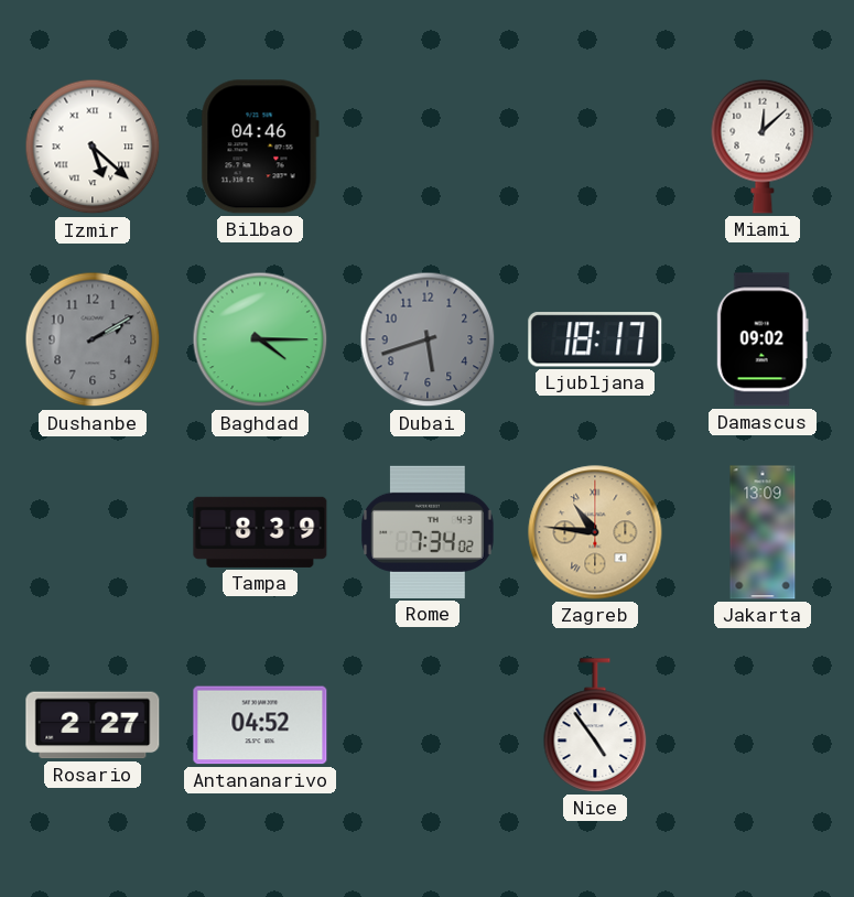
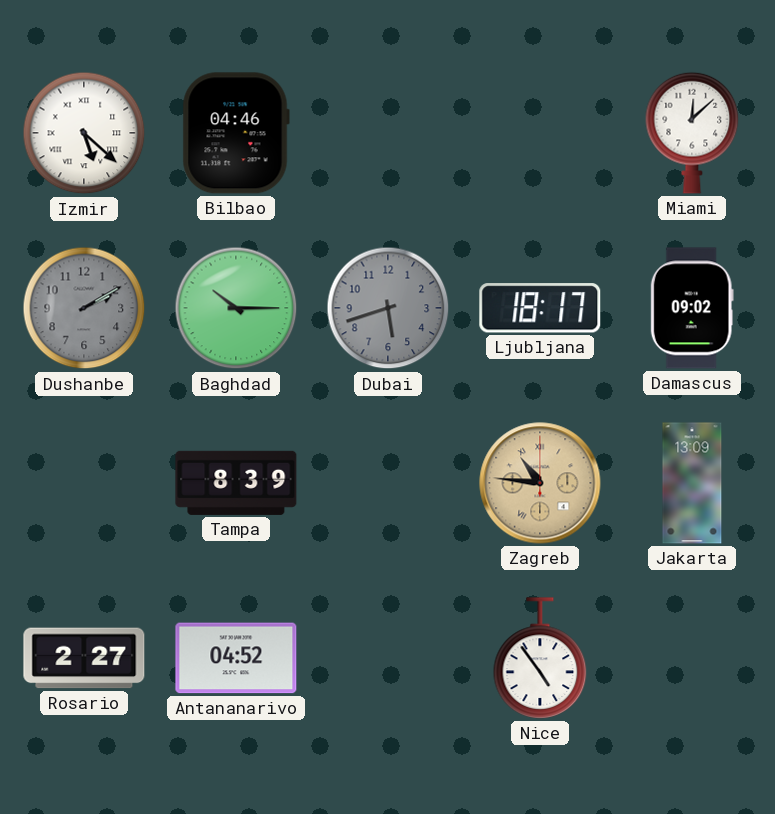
Baghdad: 4:15 -> 10:15
Rome: 7:34 -> none
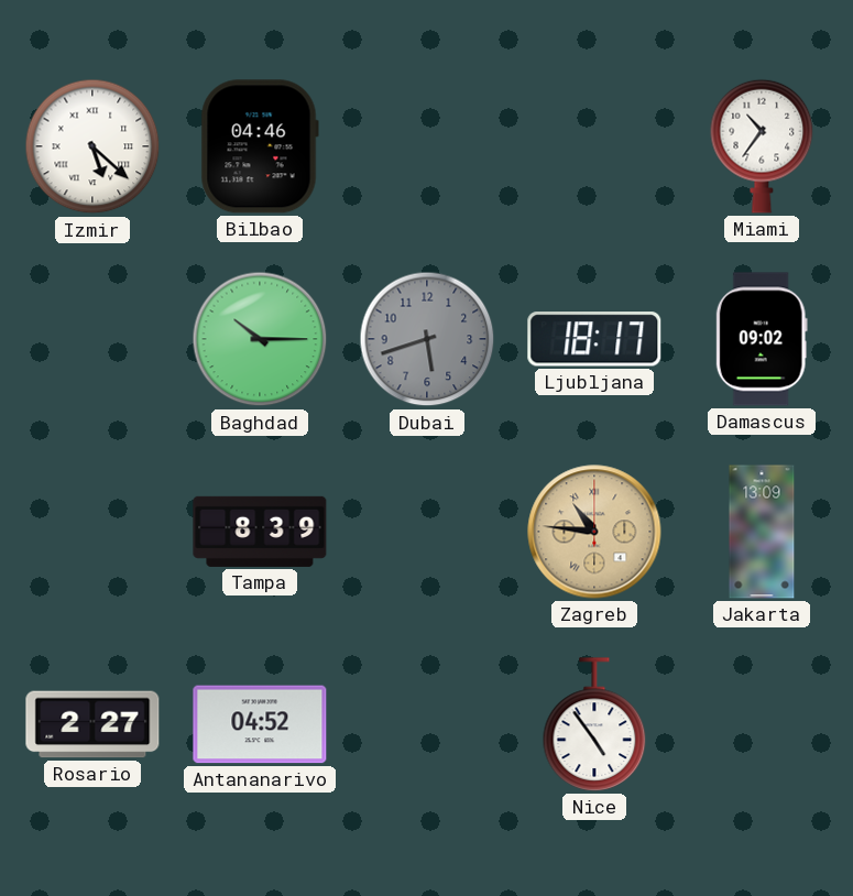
Miami: 12:08 -> 10:36
Dushanbe: 2:10 -> none
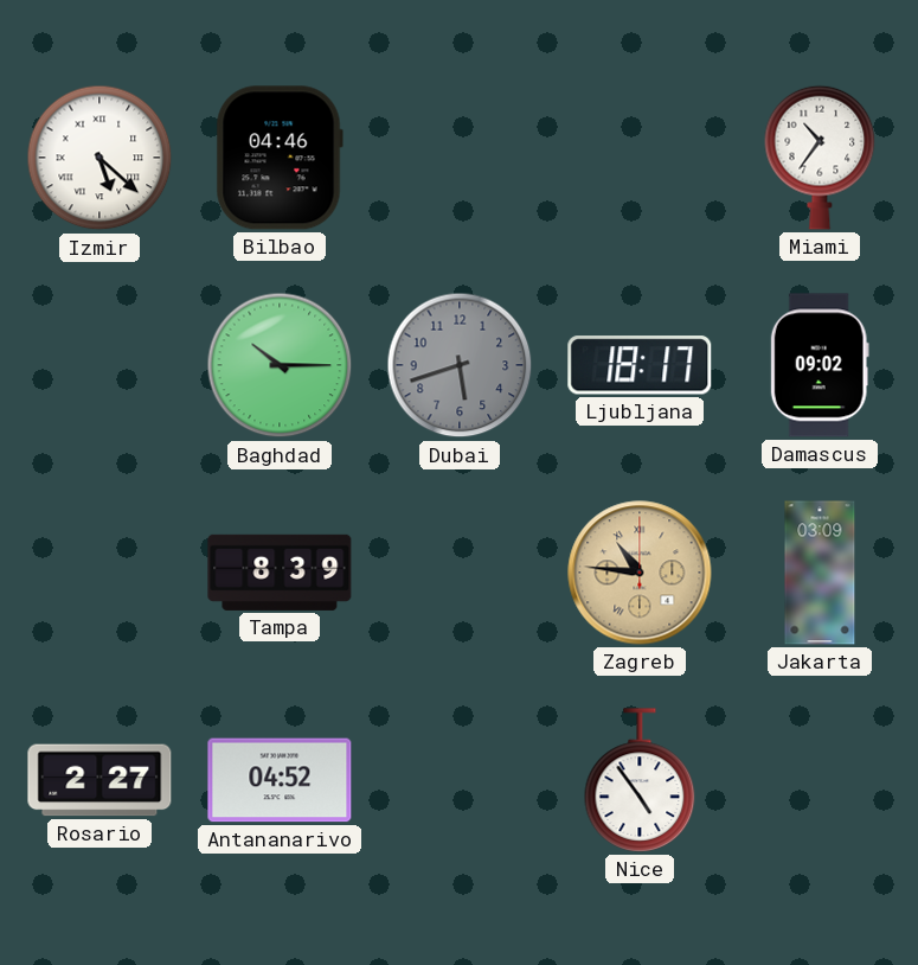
Jakarta: 13:09 -> 03:09
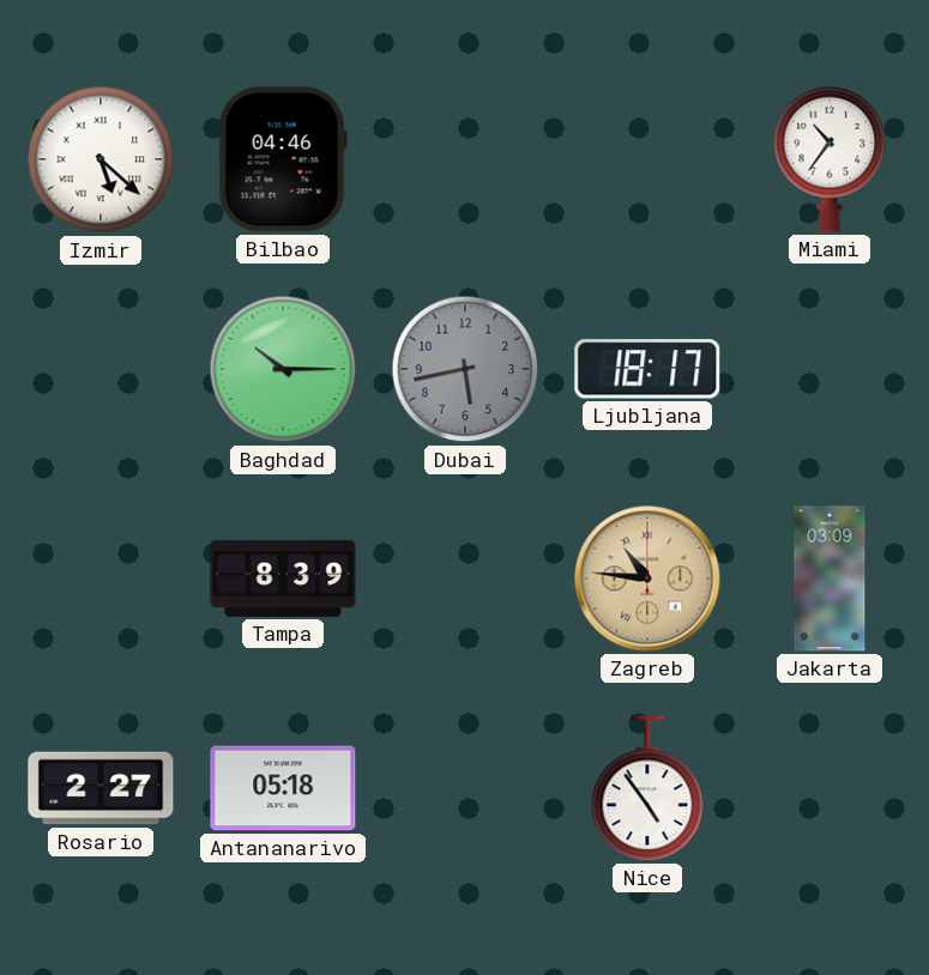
Dubai: 5:42 -> 5:43
Damascus: 09:02 -> none
Antananarivo: 04:52 -> 05:18
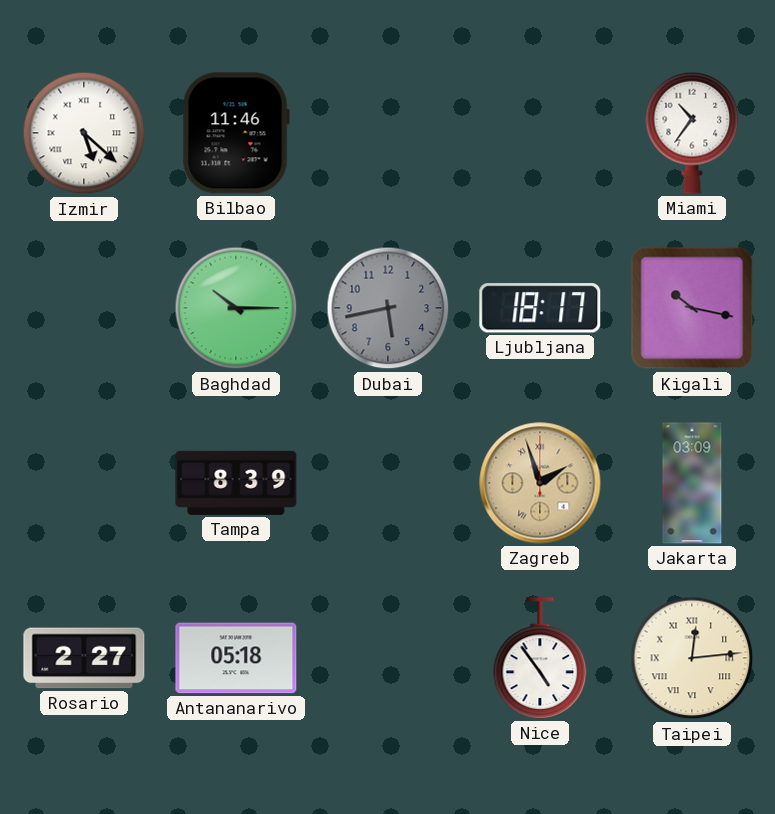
Bilbao: 04:46 -> 11:46
Kigali: none -> 10:17
Zagreb: 10:46 -> 1:57
Taipei: none -> 12:14
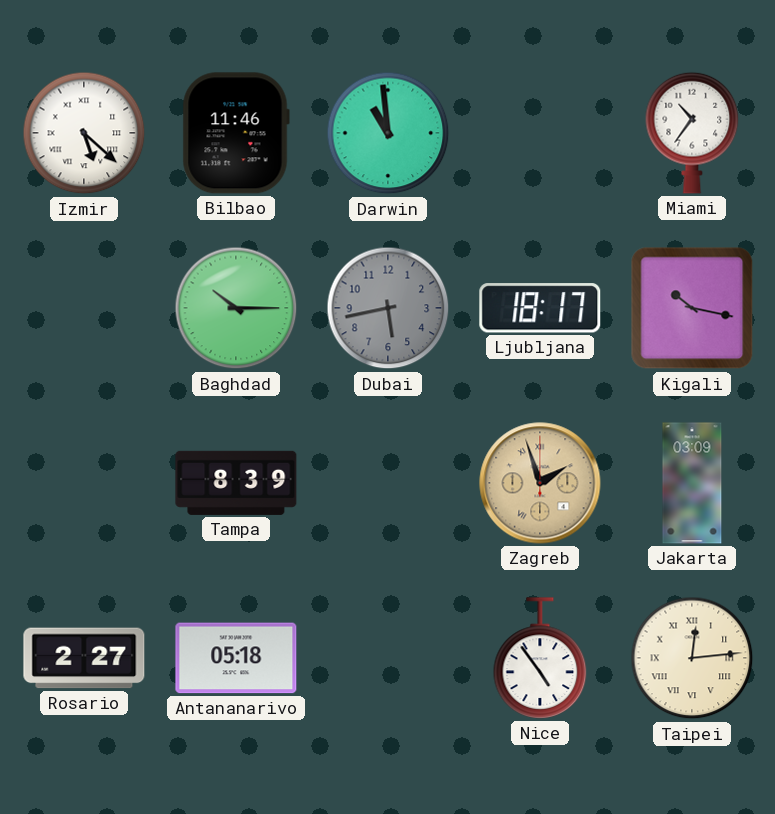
Darwin: none -> 10:59
